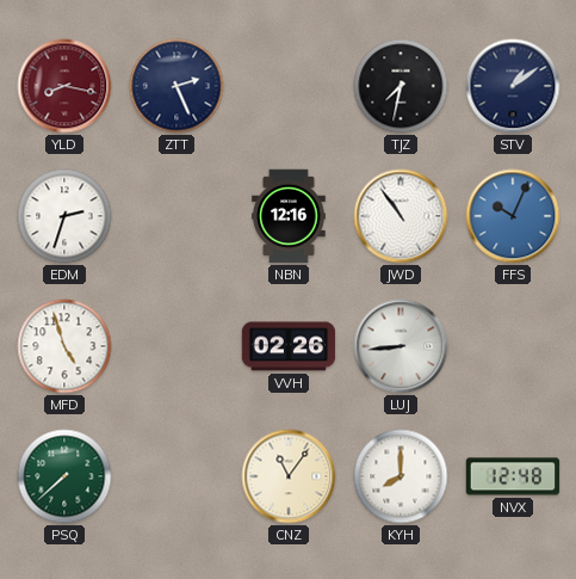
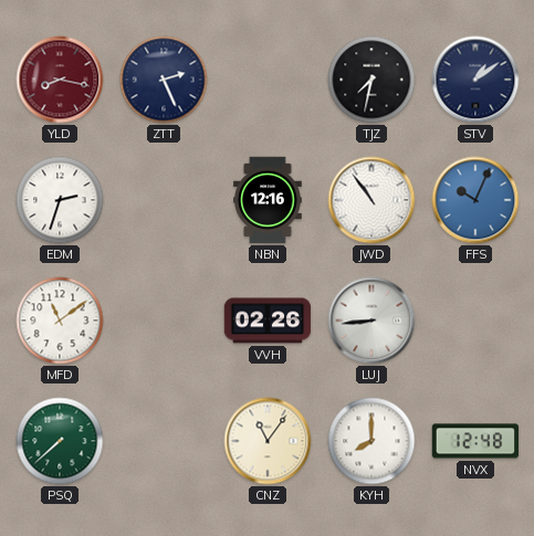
MFD: 4:57 -> 11:09
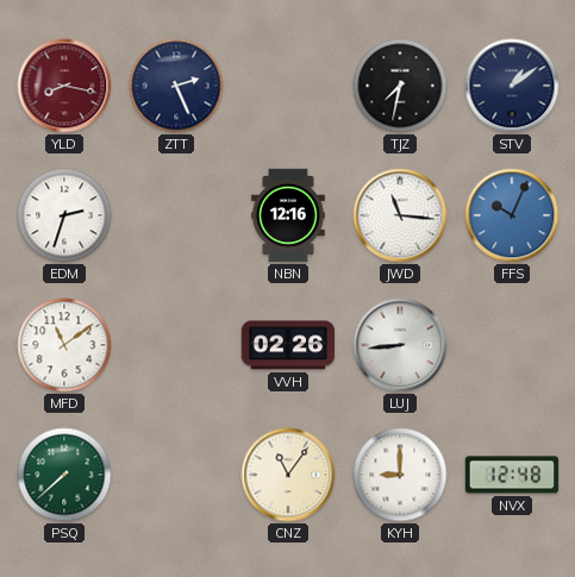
JWD: 10:54 -> 11:16
KYH: 8:00 -> 9:00
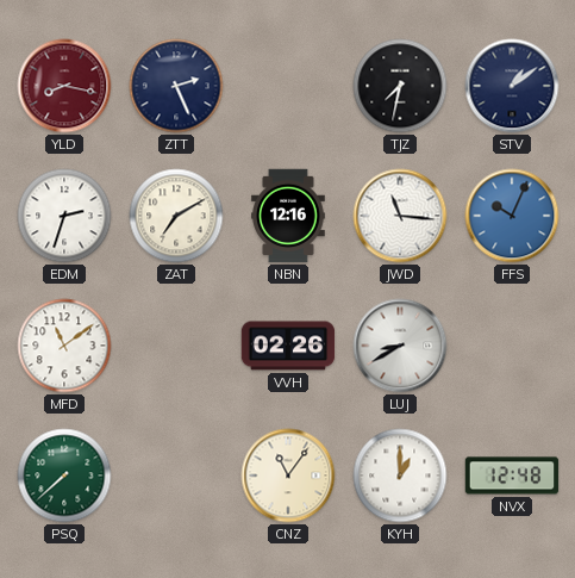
ZAT: none -> 7:10
LUJ: 8:44 -> 8:40
KYH: 9:00 -> 1:00
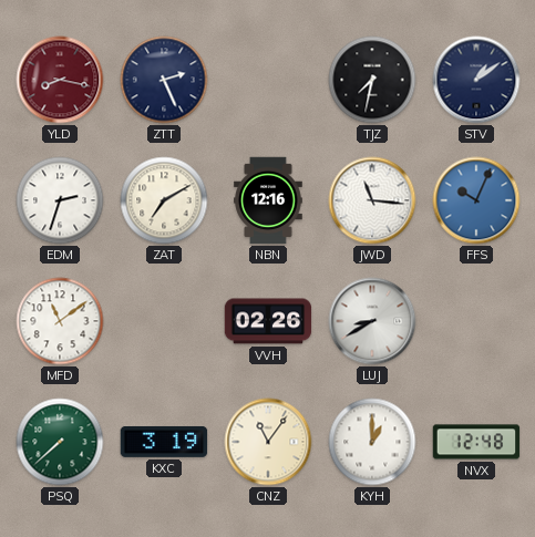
KXC: none -> 3:19
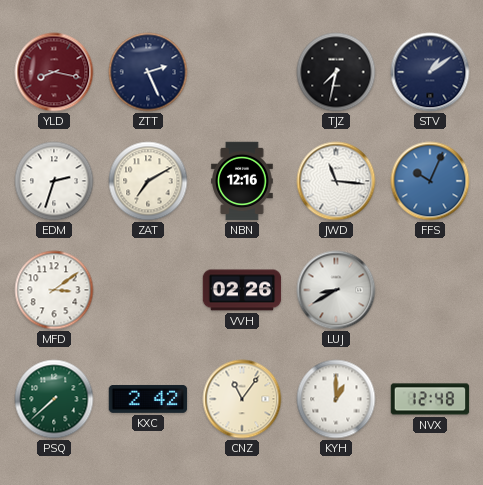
MFD: 11:09 -> 3:09
KXC: 3:19 -> 2:42
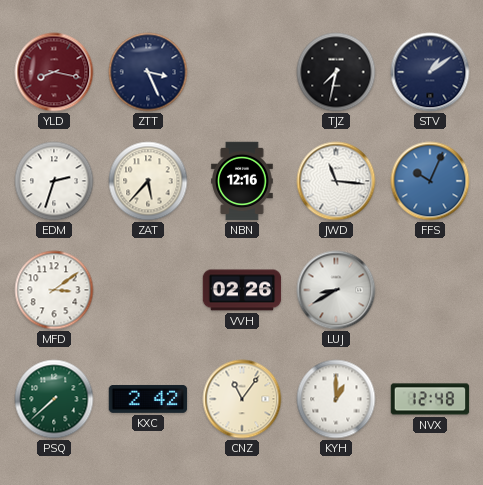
ZTT: 2:26 -> 3:26
ZAT: 7:10 -> 5:37
